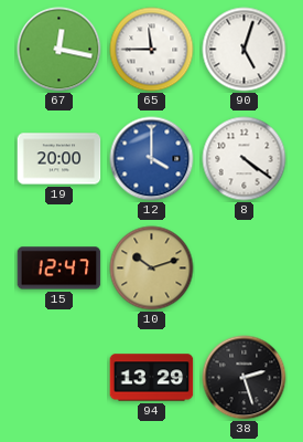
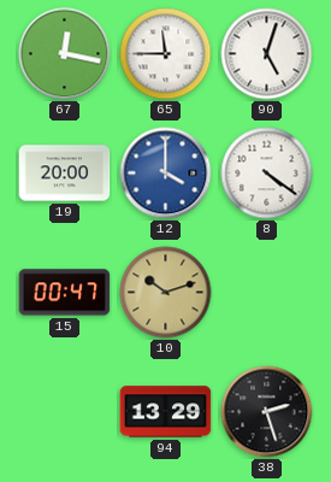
15: 12:47 -> 00:47
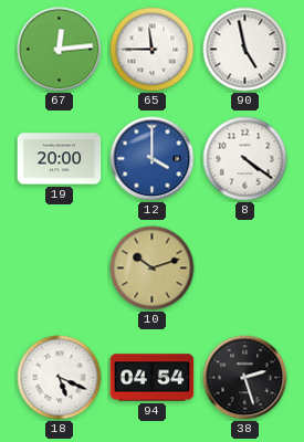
67: 12:17 -> 12:14
90: 5:03 -> 4:58
15: 00:47 -> none
18: none -> 5:19
94: 13:29 -> 04:54
